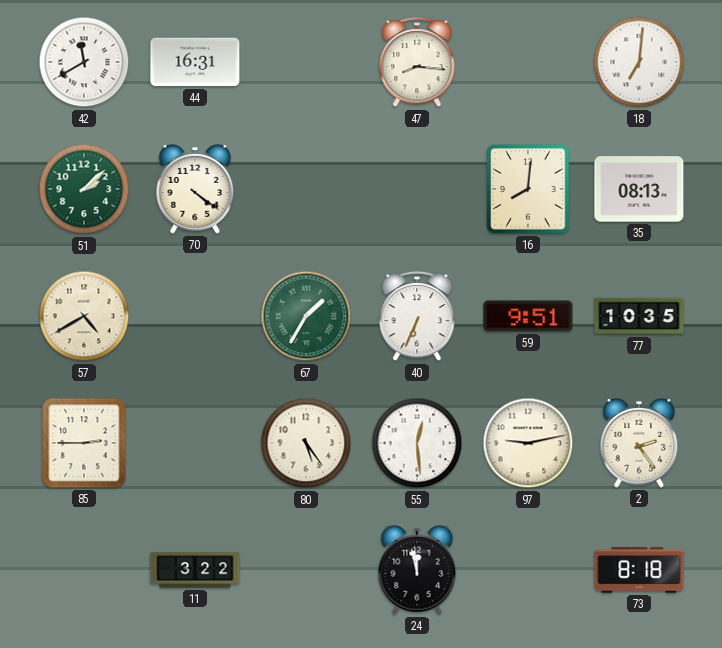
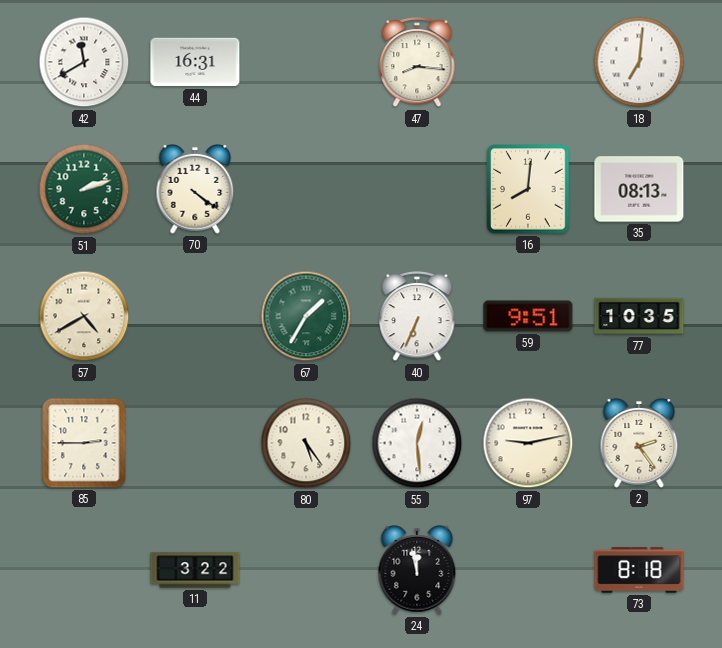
51: 2:08 -> 2:12
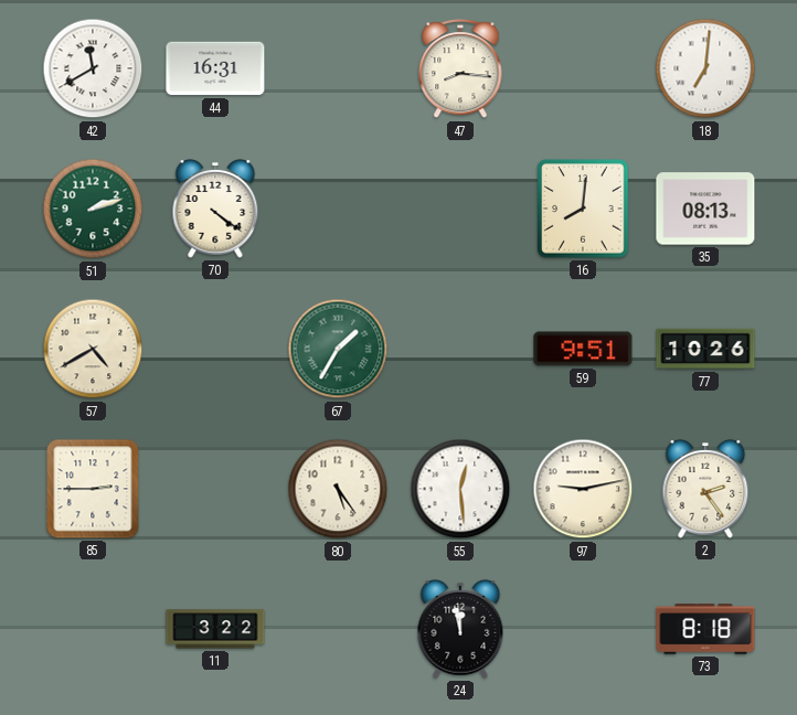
40: 6:34 -> none
77: 10:35 -> 10:26
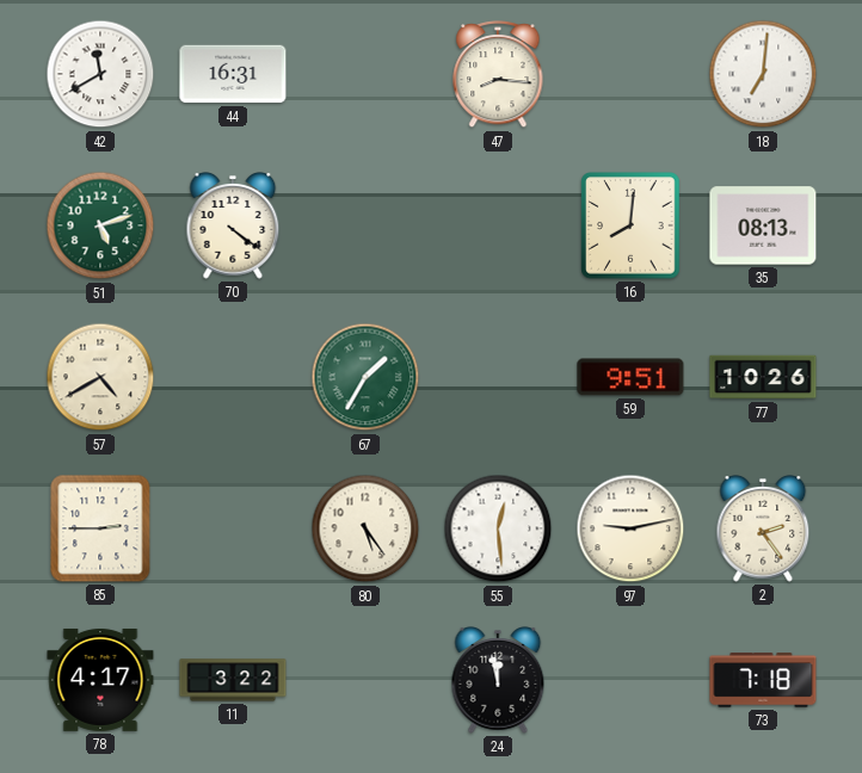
51: 2:12 -> 5:12
78: none -> 4:17
73: 8:18 -> 7:18
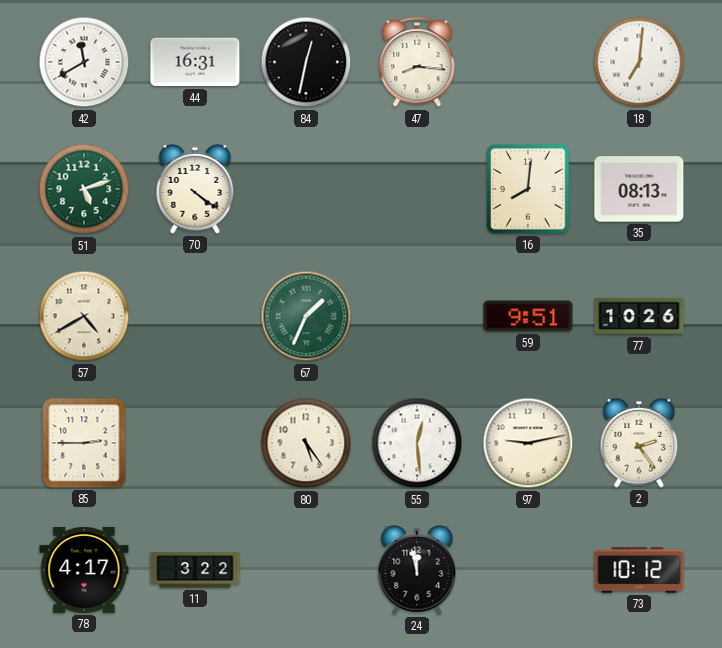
84: none -> 12:32
67: 1:35 -> 1:34
73: 7:18 -> 10:12
